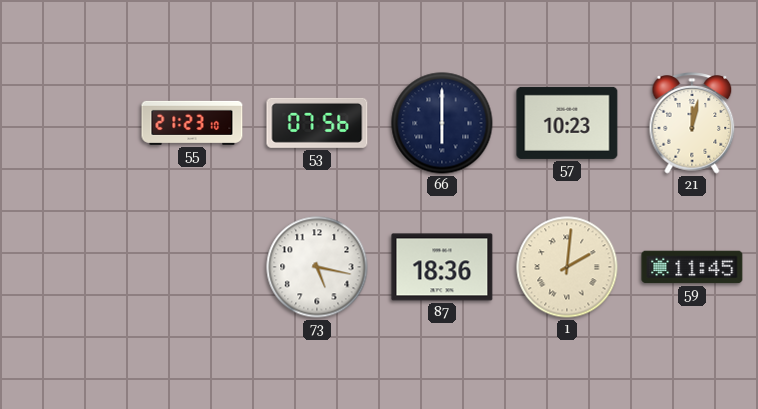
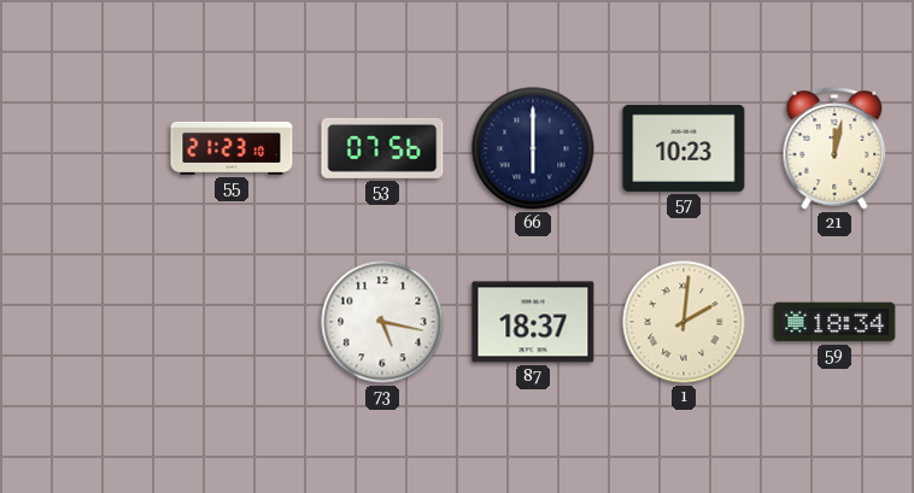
87: 18:36 -> 18:37
59: 11:45 -> 18:34
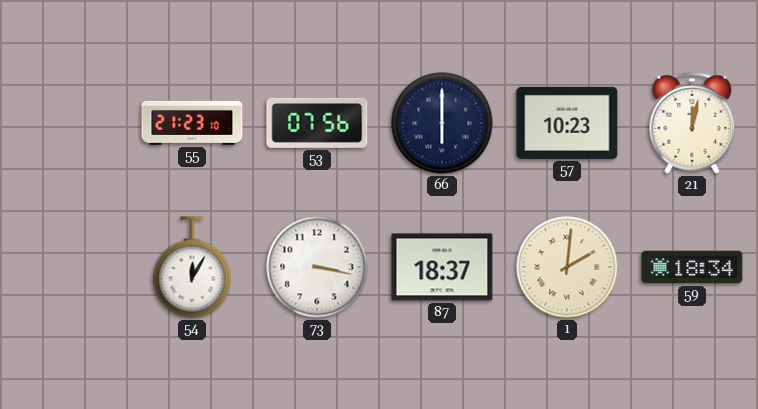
54: none -> 12:05
73: 5:17 -> 3:17
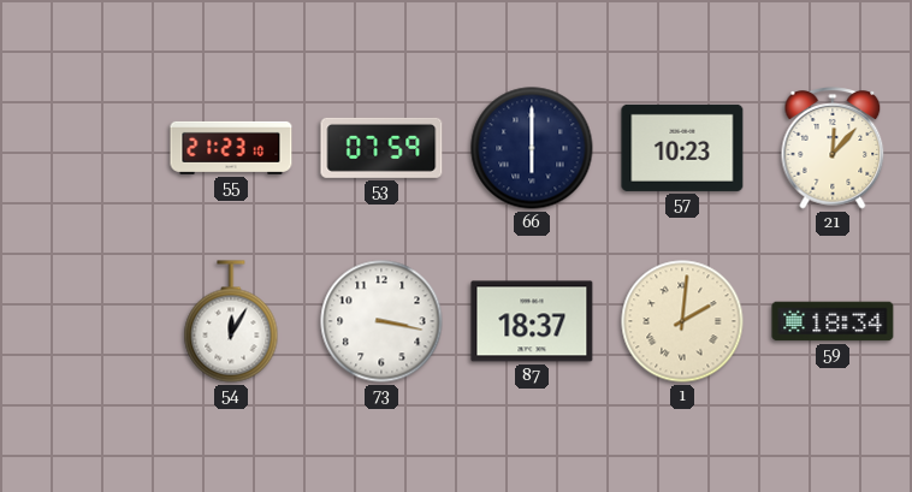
53: 07:56 -> 07:59
21: 12:02 -> 12:07
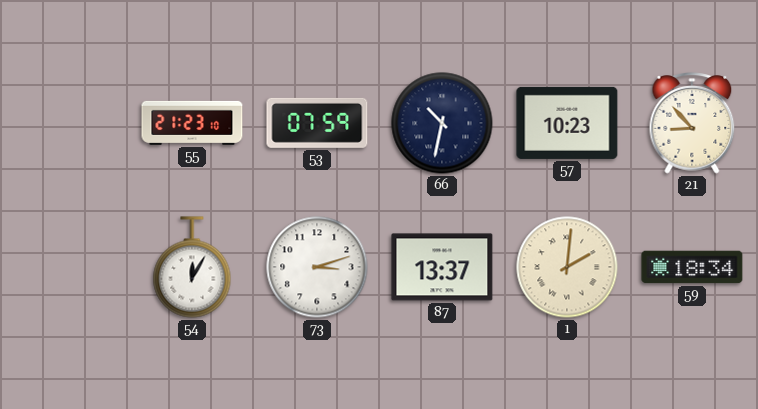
66: 6:00 -> 10:32
21: 12:07 -> 8:53
73: 3:17 -> 3:12
87: 18:37 -> 13:37
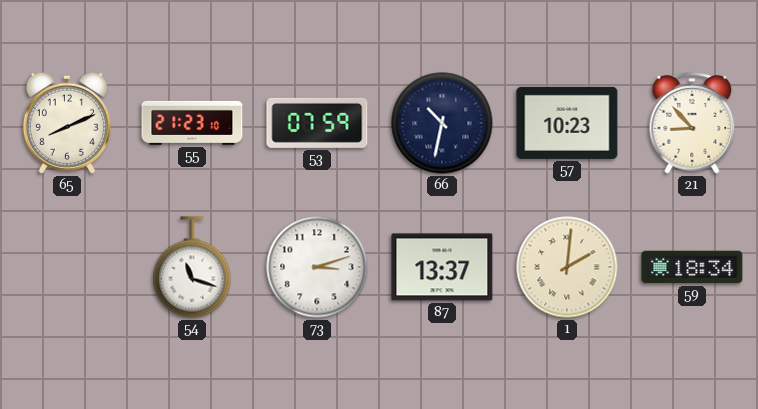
65: none -> 8:11
54: 12:05 -> 11:18
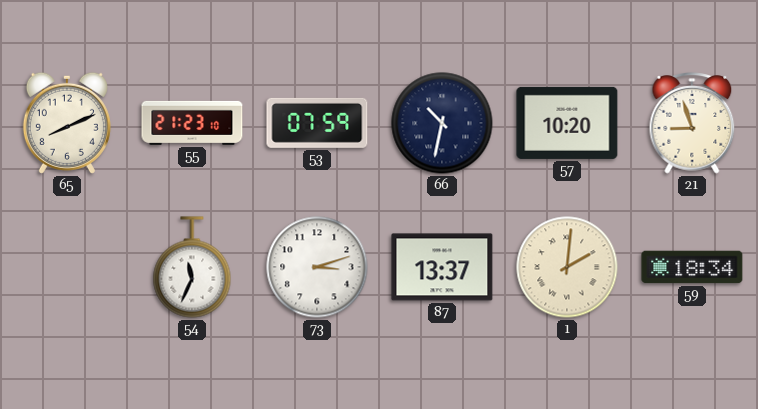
57: 10:23 -> 10:20
21: 8:53 -> 8:57
54: 11:18 -> 11:34
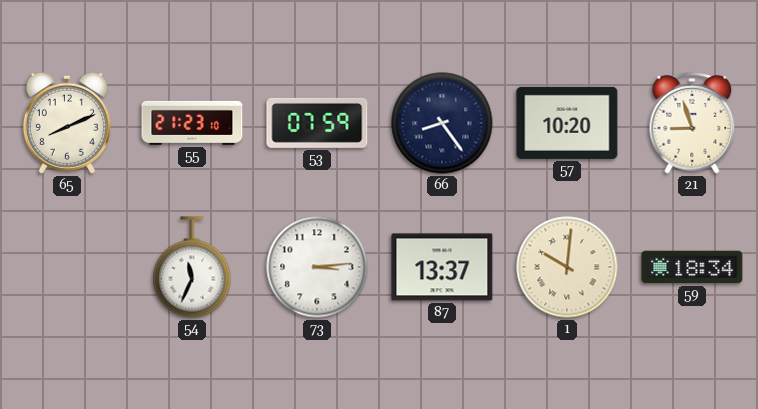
66: 10:32 -> 8:24
73: 3:12 -> 3:14
1: 2:01 -> 10:01
